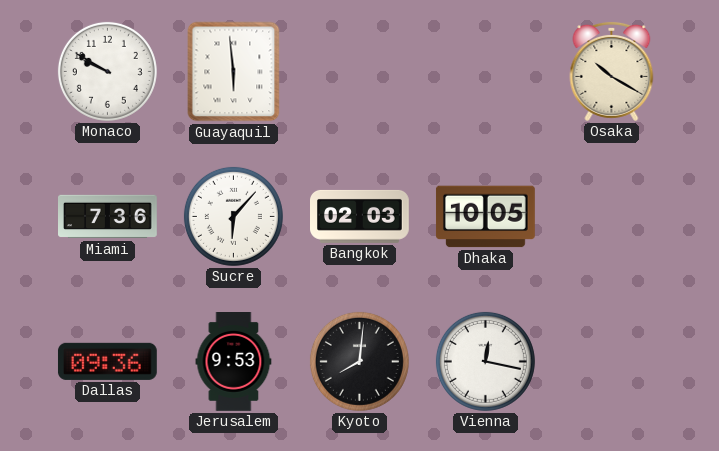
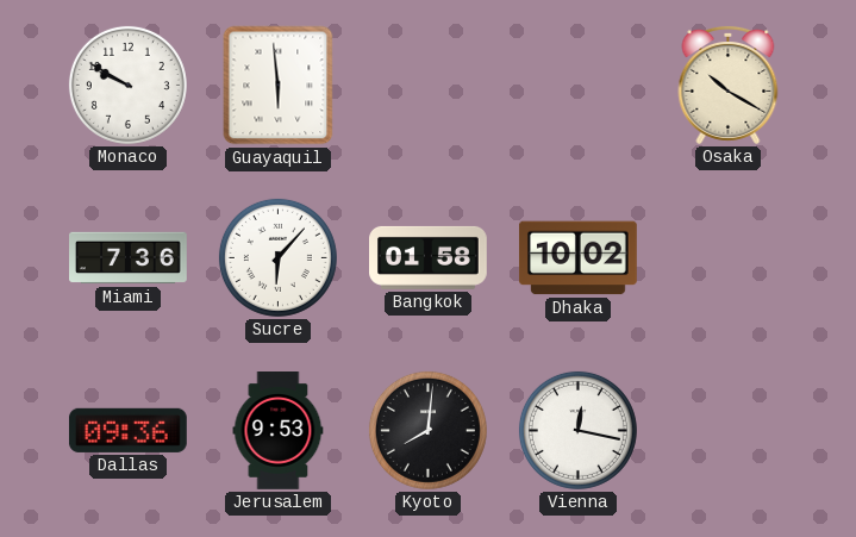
Bangkok: 02:03 -> 01:58
Dhaka: 10:05 -> 10:02
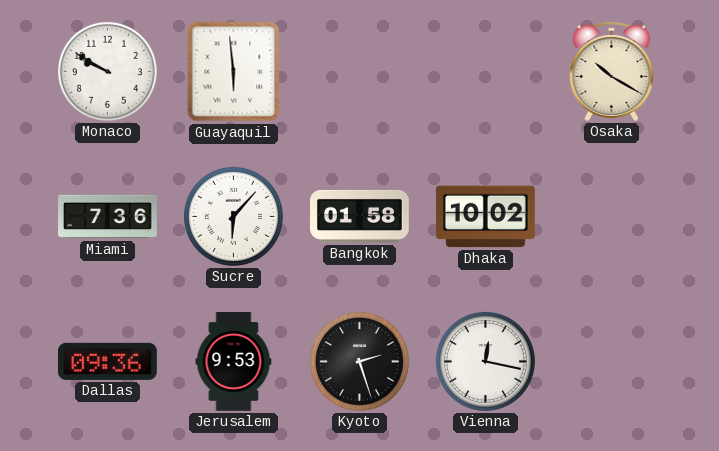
Kyoto: 8:01 -> 2:27
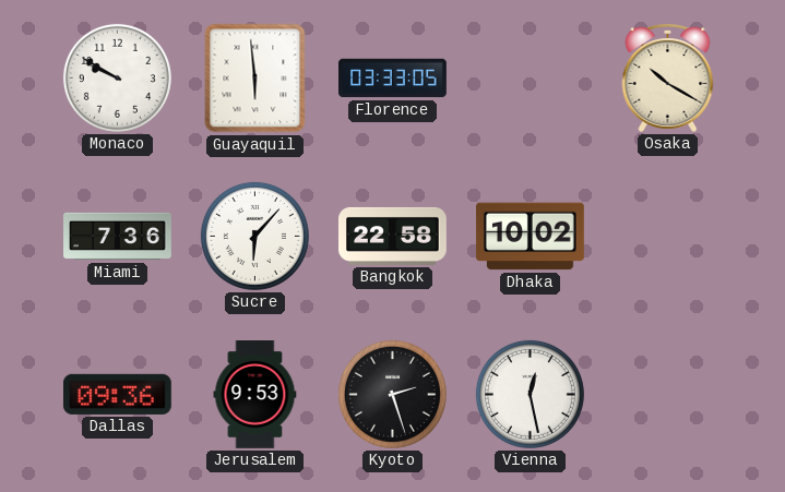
Florence: none -> 03:33
Bangkok: 01:58 -> 22:58
Vienna: 12:17 -> 12:28
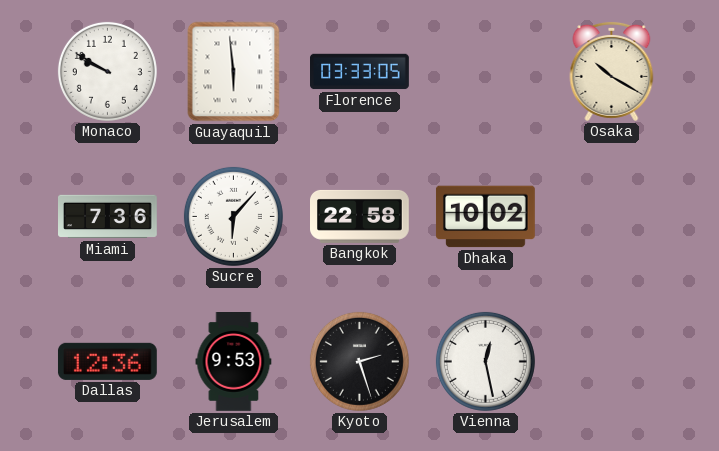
Dallas: 09:36 -> 12:36
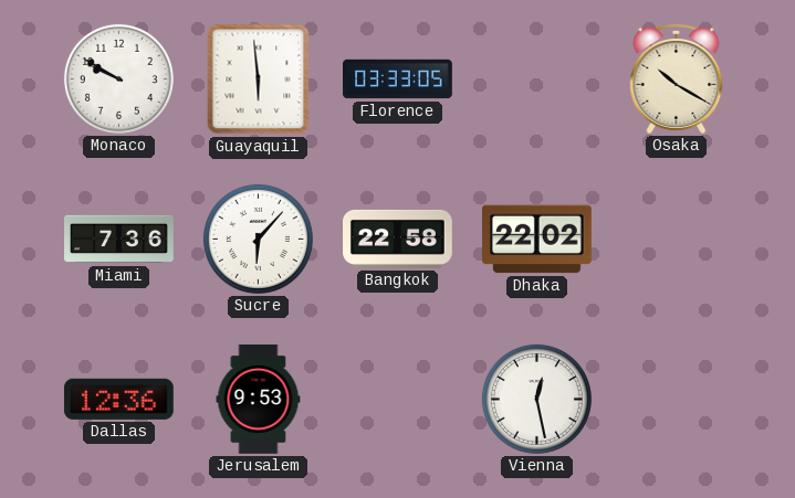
Dhaka: 10:02 -> 22:02
Kyoto: 2:27 -> none
